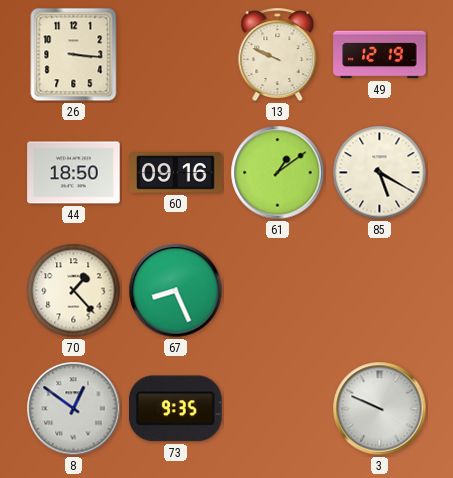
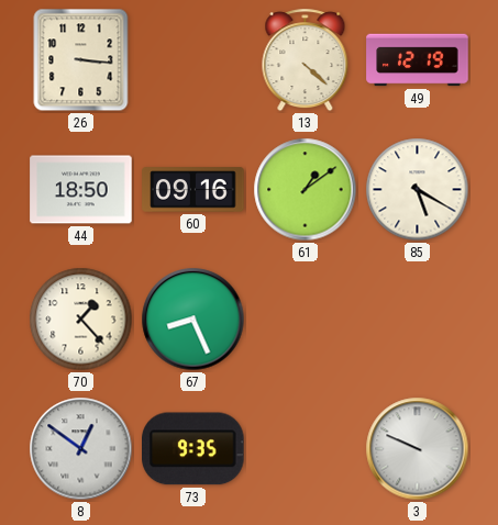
13: 9:49 -> 4:22
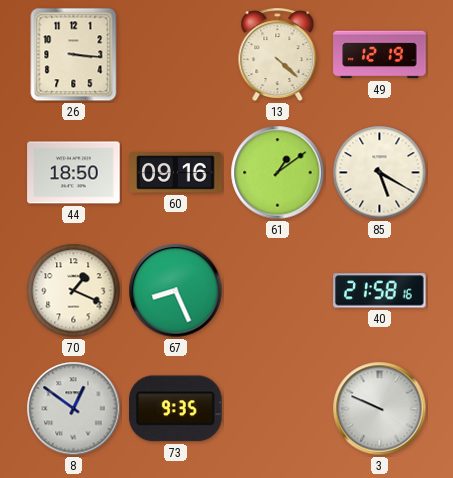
70: 1:23 -> 1:19
40: none -> 21:58
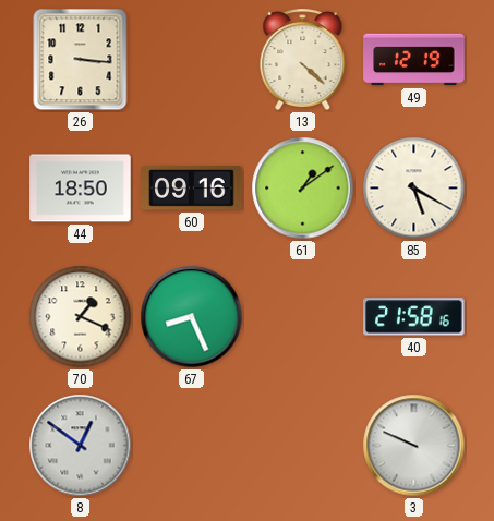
73: 9:35 -> none
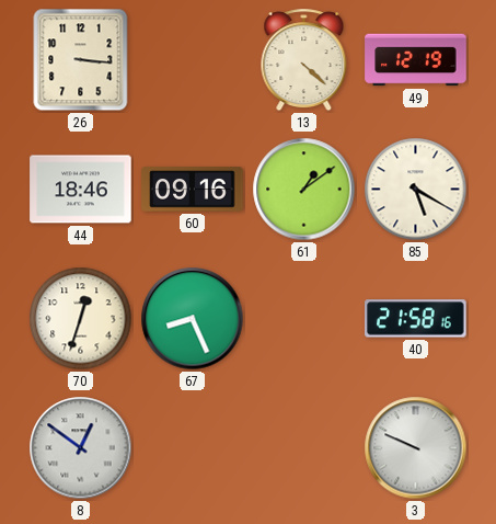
44: 18:50 -> 18:46
70: 1:19 -> 12:33
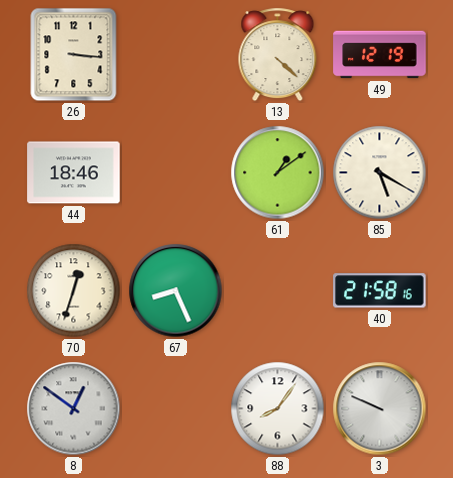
60: 09:16 -> none
88: none -> 8:06
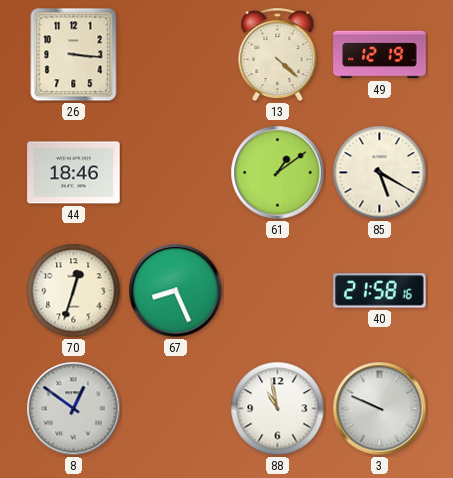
88: 8:06 -> 10:58
